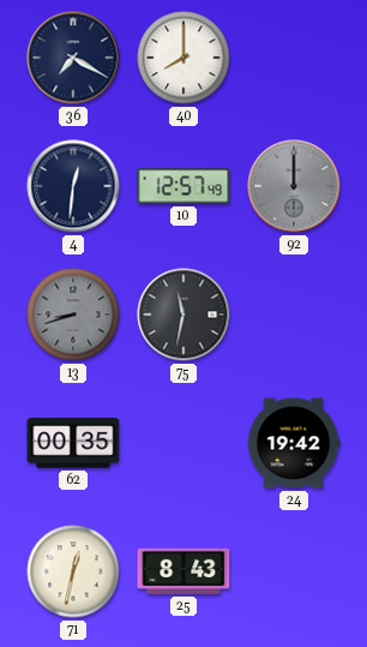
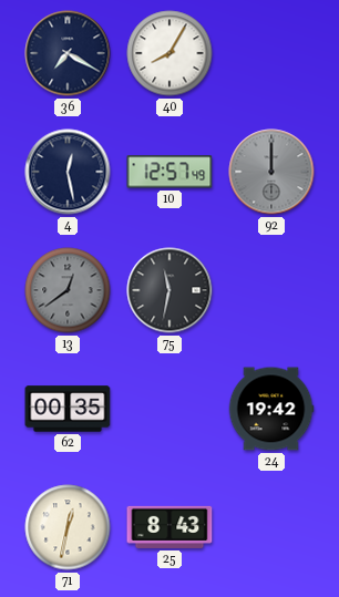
40: 8:00 -> 8:05
4: 12:31 -> 12:28
13: 8:42 -> 12:39
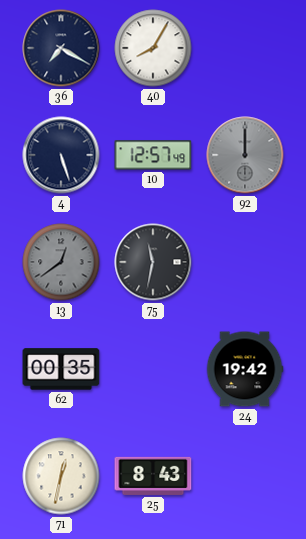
4: 12:28 -> 5:27
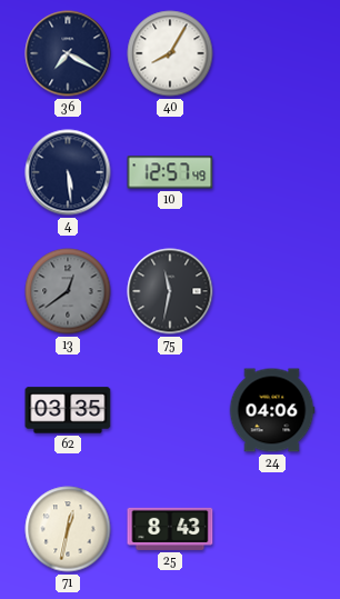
4: 5:27 -> 5:29
92: 12:00 -> none
62: 00:35 -> 03:35
24: 19:42 -> 04:06
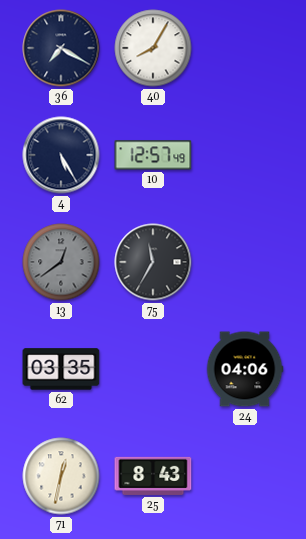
4: 5:29 -> 5:25
75: 11:32 -> 11:35
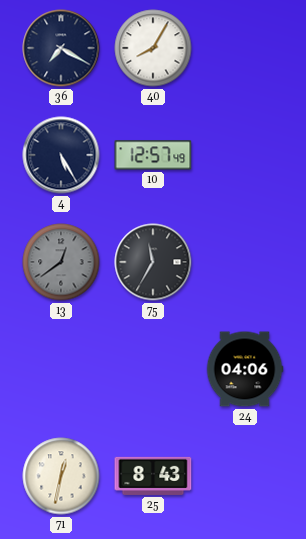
62: 03:35 -> none
